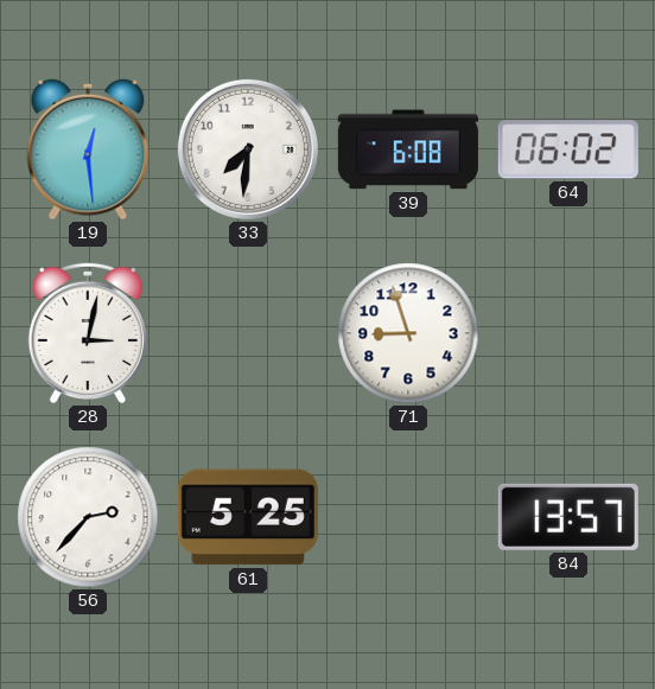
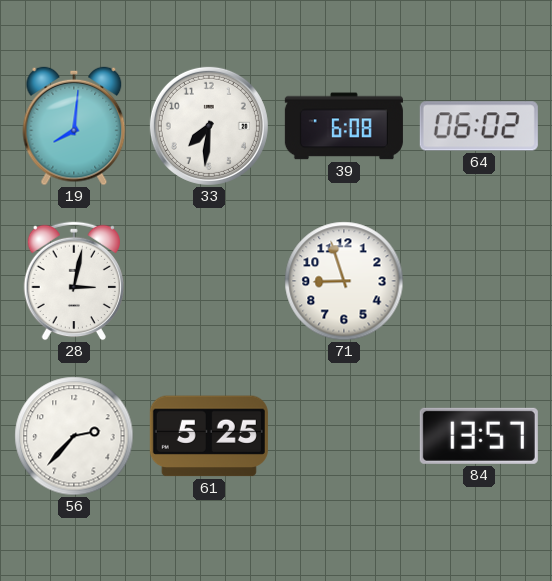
19: 12:29 -> 8:01
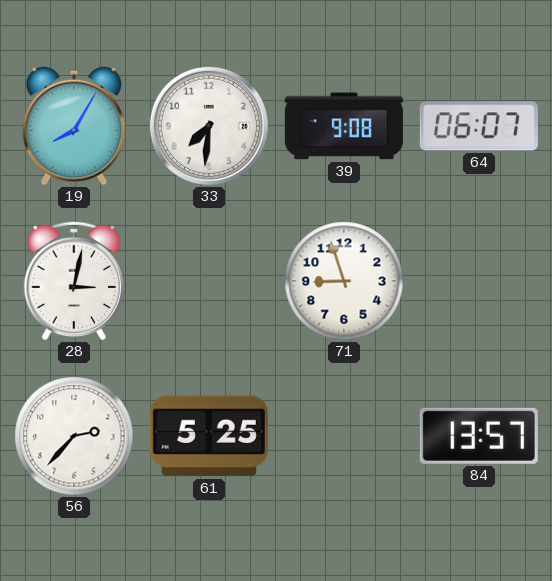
19: 8:01 -> 8:05
39: 6:08 -> 9:08
64: 06:02 -> 06:07
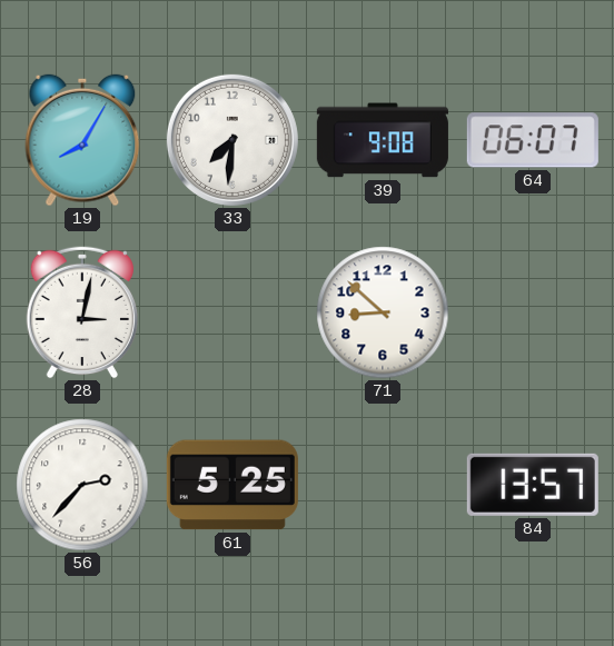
71: 8:57 -> 8:52
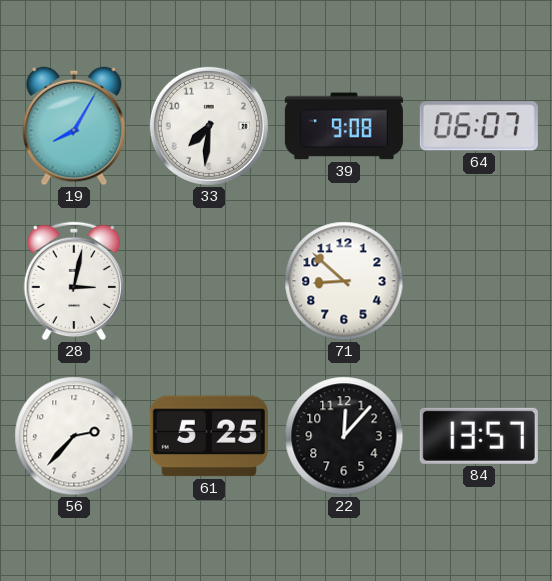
22: none -> 12:07
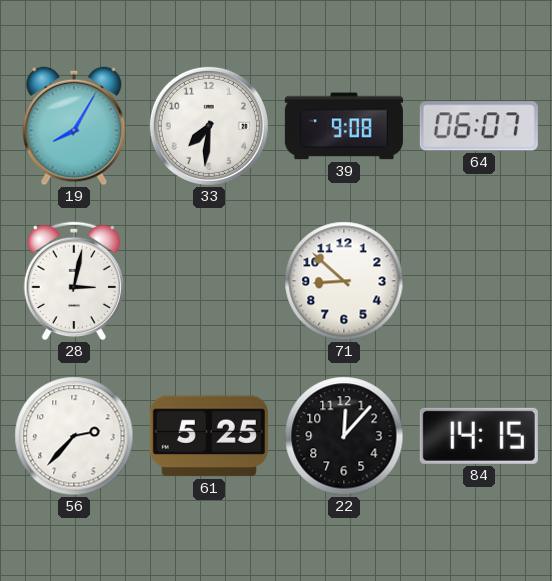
84: 13:57 -> 14:15
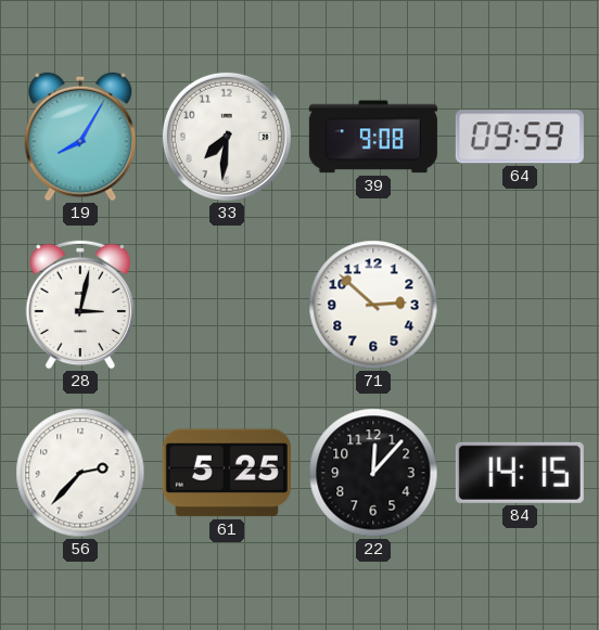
64: 06:07 -> 09:59
71: 8:52 -> 2:52
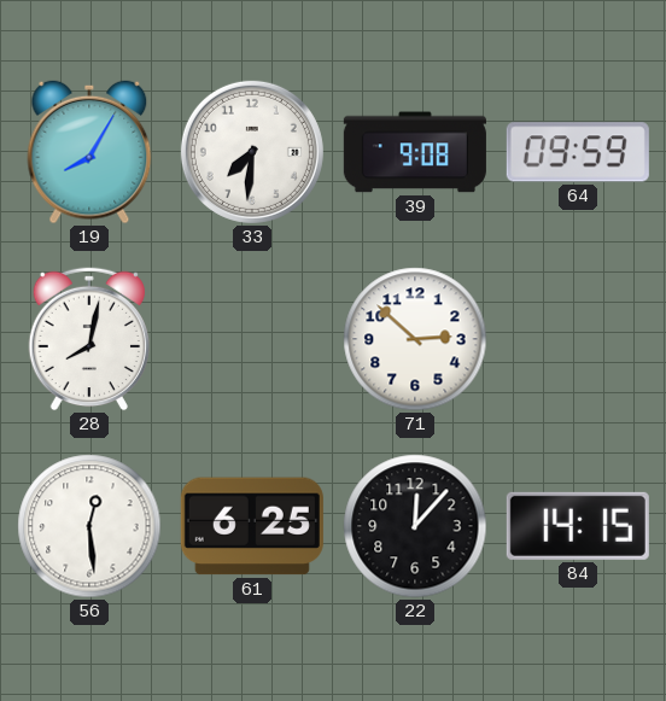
28: 3:02 -> 8:02
56: 2:37 -> 12:29
61: 5:25 -> 6:25
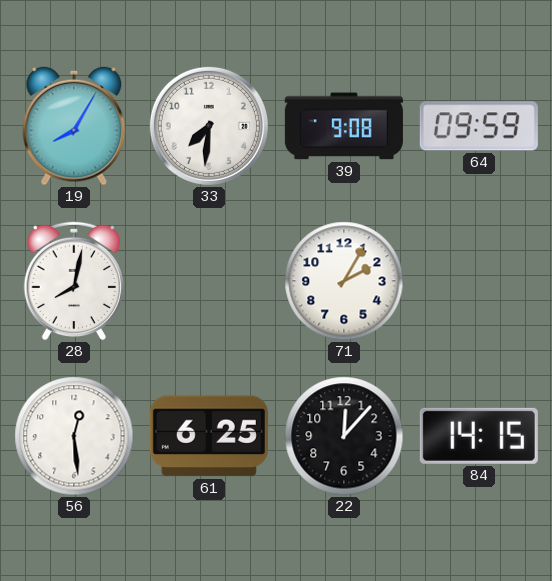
71: 2:52 -> 2:05
